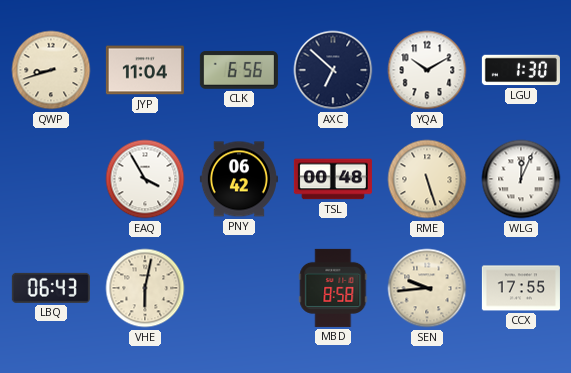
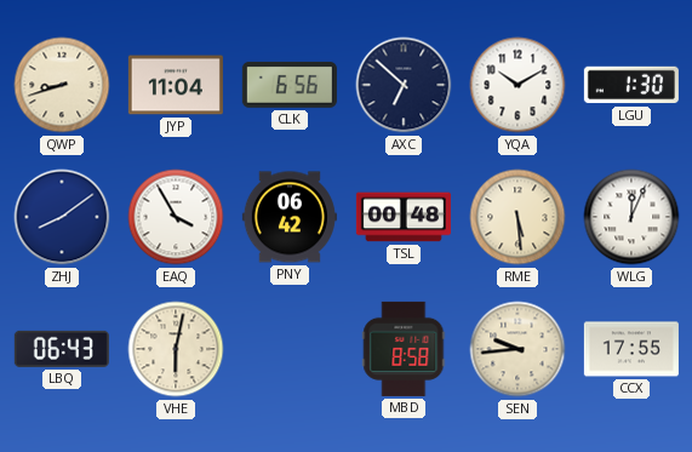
ZHJ: none -> 8:09
RME: 5:27 -> 5:29
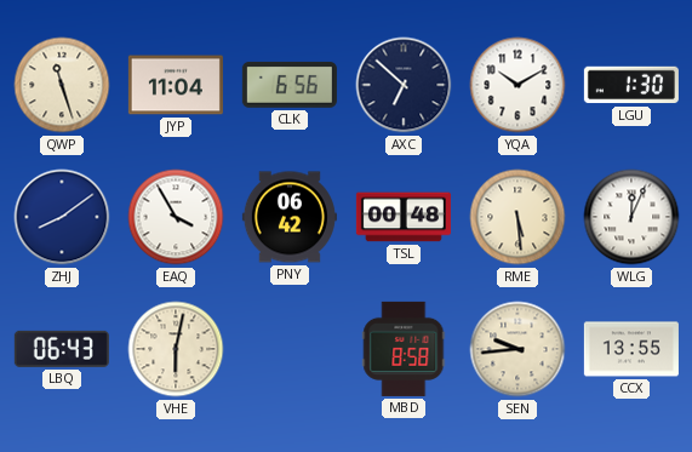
QWP: 8:42 -> 11:27
CCX: 17:55 -> 13:55
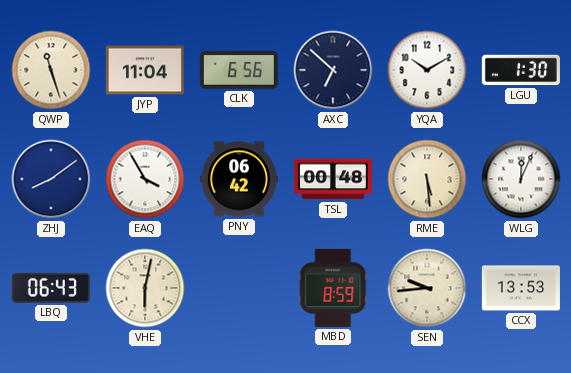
MBD: 8:58 -> 8:59
CCX: 13:55 -> 13:53
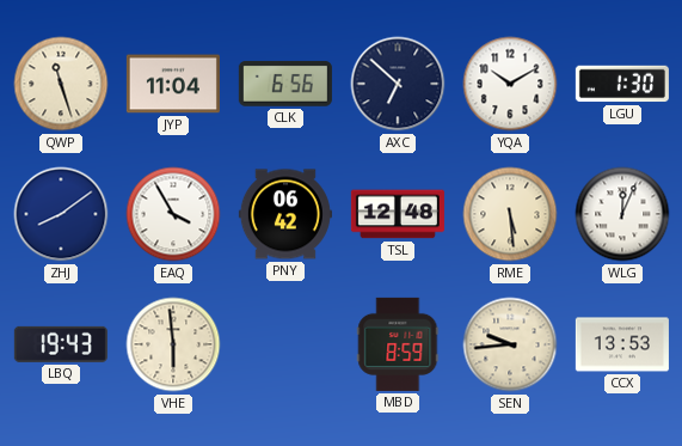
TSL: 00:48 -> 12:48
LBQ: 06:43 -> 19:43
VHE: 6:02 -> 5:59
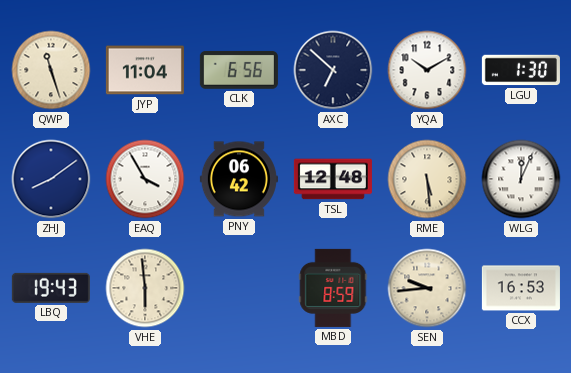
CCX: 13:53 -> 16:53
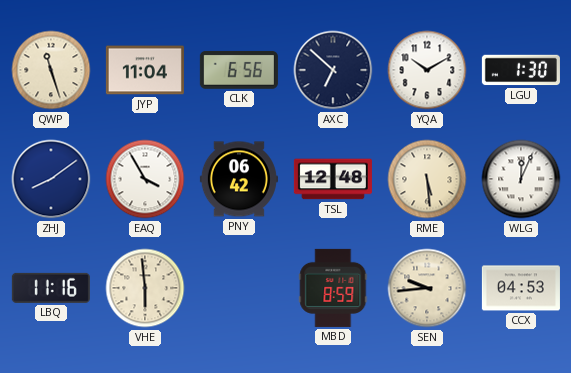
LBQ: 19:43 -> 11:16
CCX: 16:53 -> 04:53
